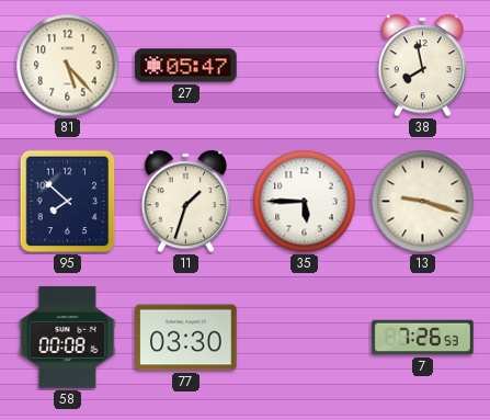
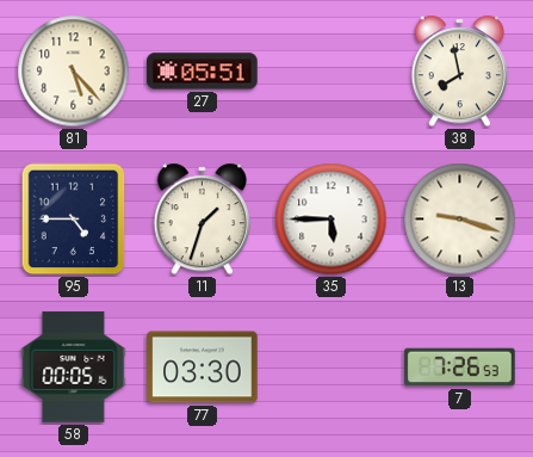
27: 05:47 -> 05:51
95: 7:52 -> 4:45
58: 00:08 -> 00:05
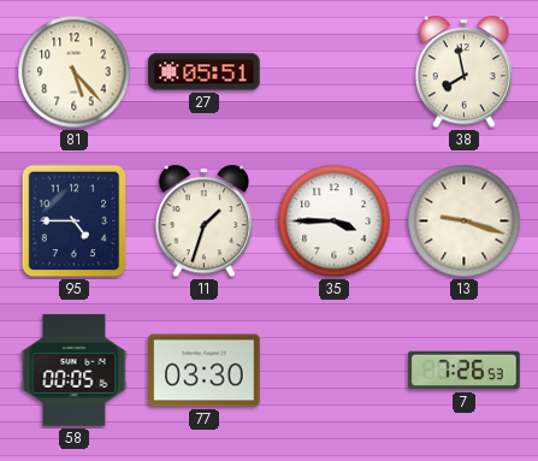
35: 5:45 -> 3:45
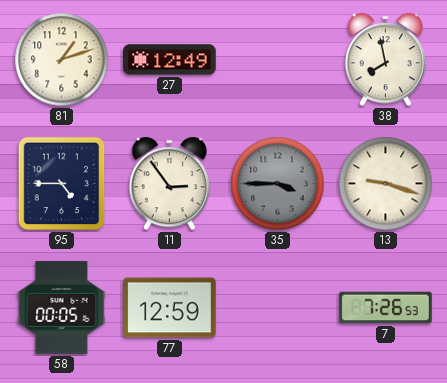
81: 5:23 -> 1:12
27: 05:51 -> 12:49
11: 1:33 -> 2:54
35 dial: white -> grey
77: 03:30 -> 12:59
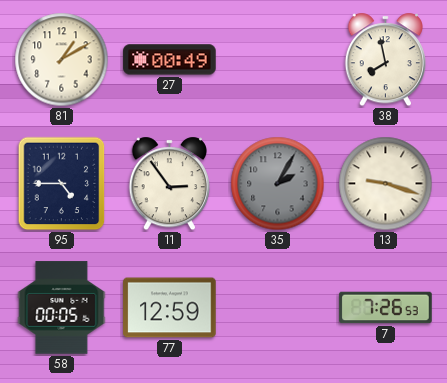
81: 1:12 -> 1:10
27: 12:49 -> 00:49
35: 3:45 -> 2:05
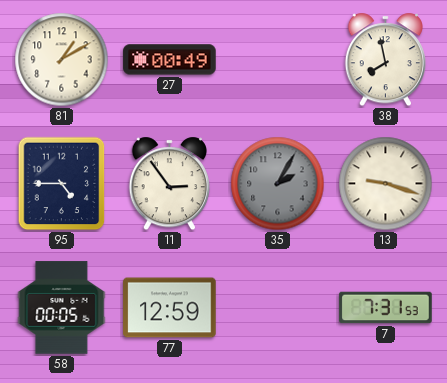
7: 7:26 -> 7:31
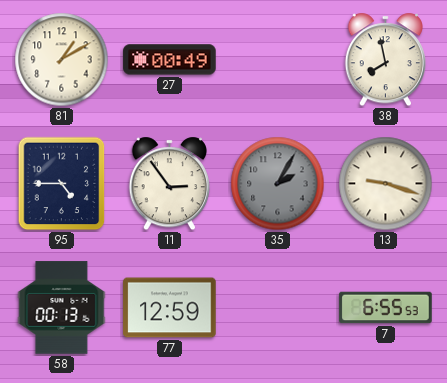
58: 00:05 -> 00:13
7: 7:31 -> 6:55
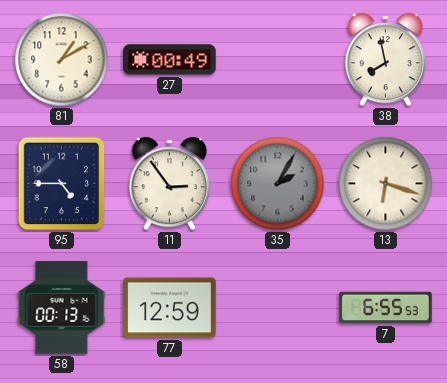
13: 9:18 -> 6:18
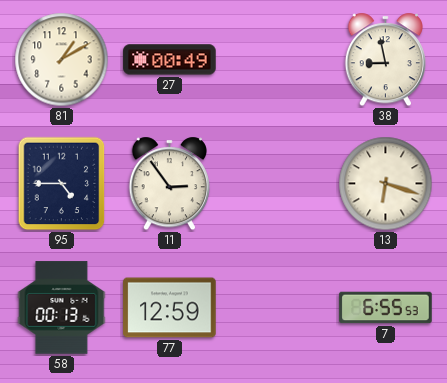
38: 7:58 -> 8:58
35: 2:05 -> none
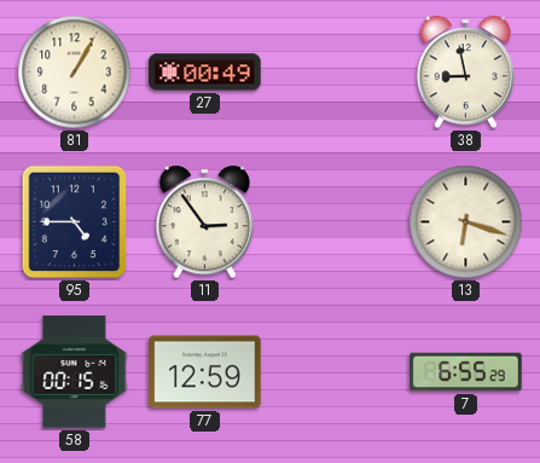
81: 1:10 -> 1:05
58: 00:13 -> 00:15
7: 6:55:53 -> 6:55:29
